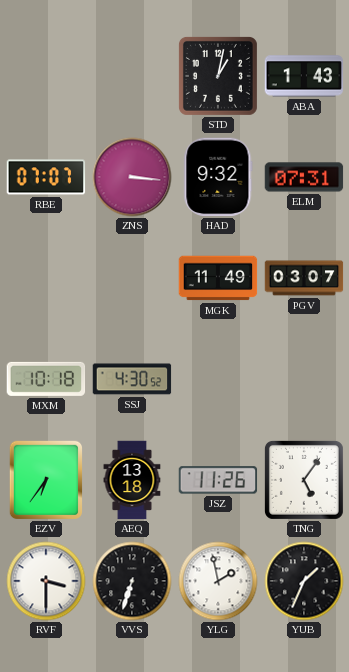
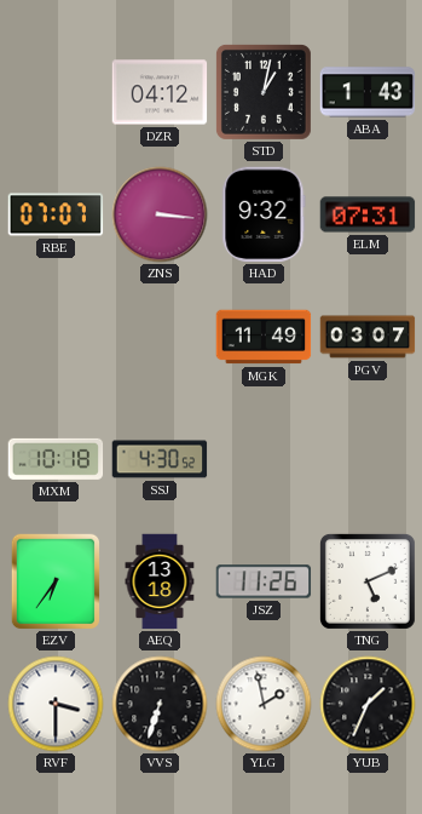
DZR: none -> 04:12
TNG: 5:06 -> 5:11
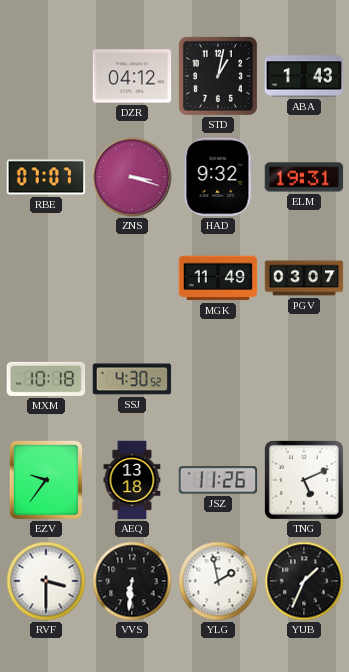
ZNS: 3:16 -> 3:18
ELM: 07:31 -> 19:31
EZV: 6:36 -> 9:36
VVS: 6:33 -> 6:31
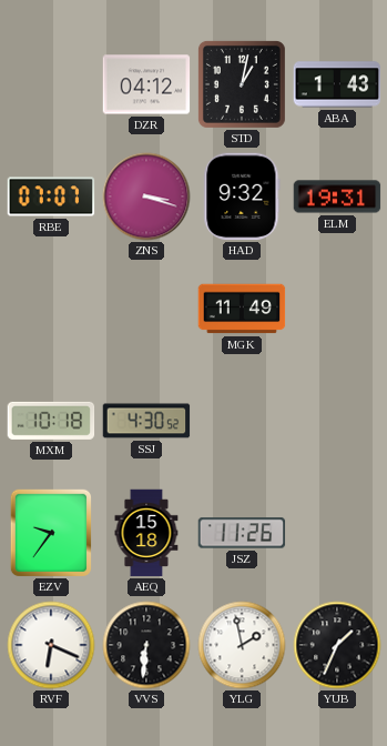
PGV: 03:07 -> none
AEQ: 13:18 -> 15:18
TNG: 5:11 -> none
RVF: 3:30 -> 6:19
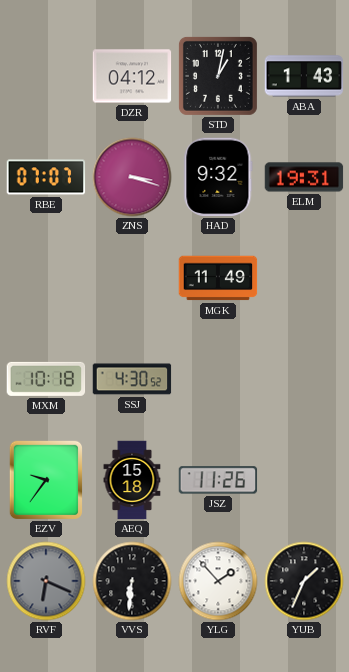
RVF dial: white -> grey
YLG: 1:58 -> 1:53
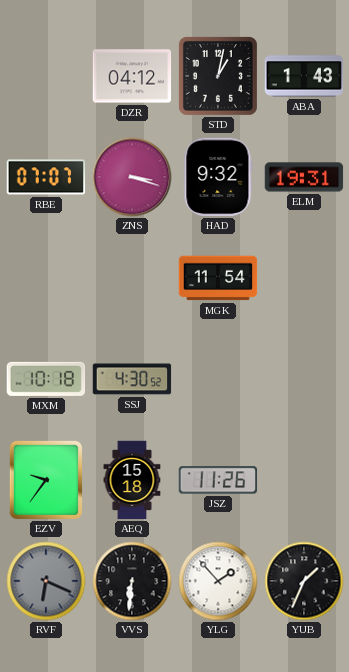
MGK: 11:49 -> 11:54
